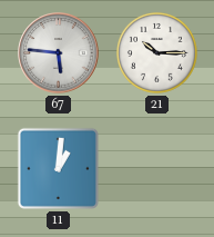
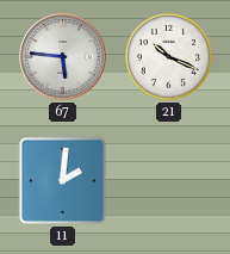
21: 10:15 -> 10:19
11: 1:01 -> 2:01
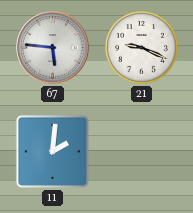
21: 10:19 -> 9:19
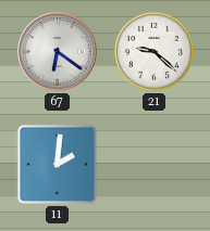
67: 5:46 -> 6:21
21: 9:19 -> 9:22
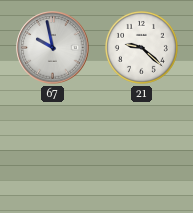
67: 6:21 -> 9:58
11: 2:01 -> none
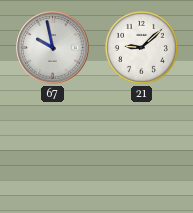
21: 9:22 -> 9:08
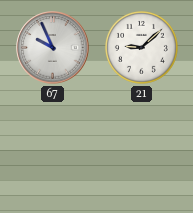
67: 9:58 -> 9:56
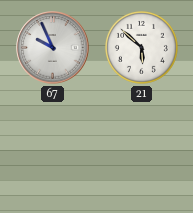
21: 9:08 -> 5:52
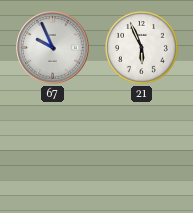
21: 5:52 -> 5:56
